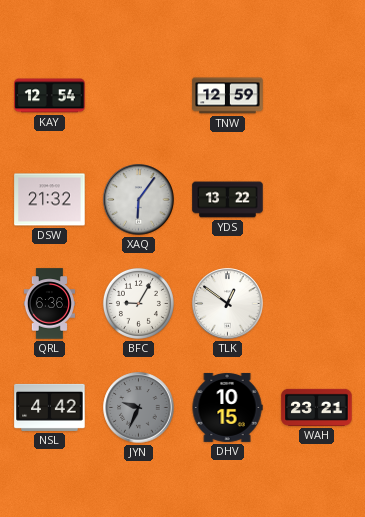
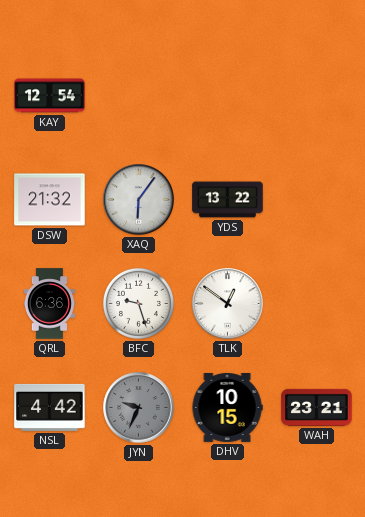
TNW: 12:59 -> none
BFC: 9:05 -> 9:27
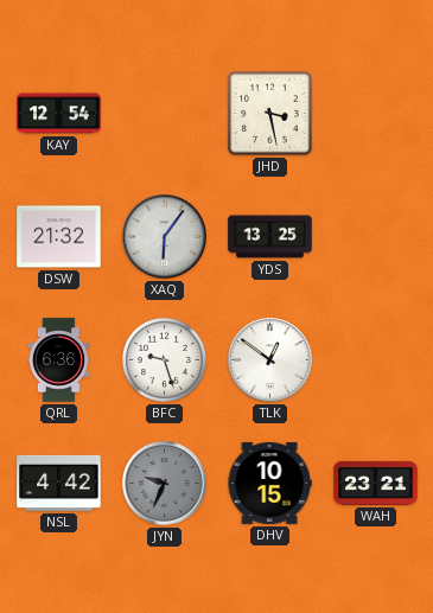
JHD: none -> 3:28
YDS: 13:22 -> 13:25
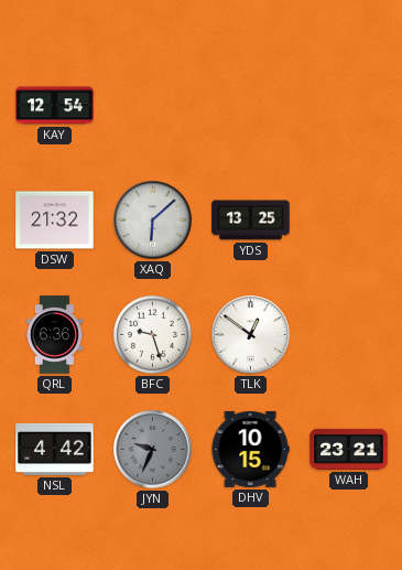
JHD: 3:28 -> none
XAQ: 6:06 -> 6:08
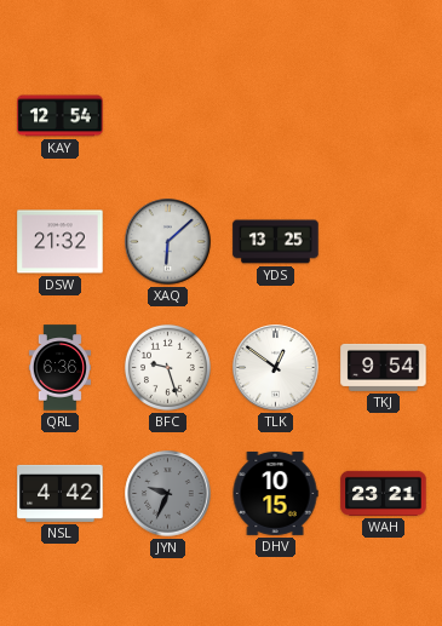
TKJ: none -> 9:54
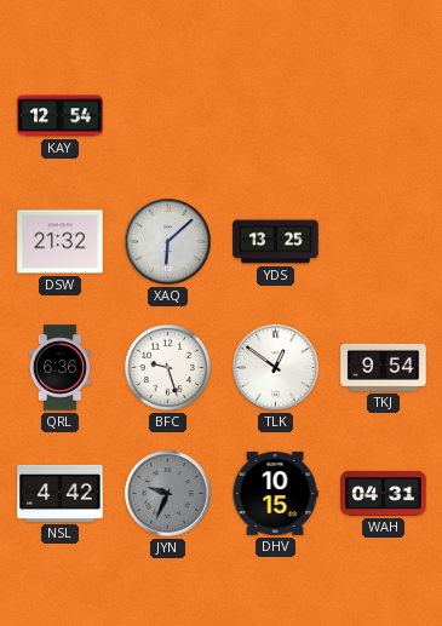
WAH: 23:21 -> 04:31
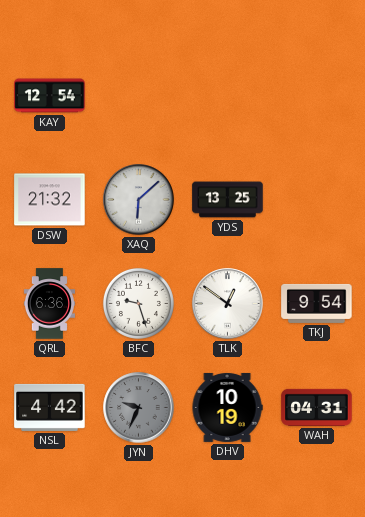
DHV: 10:15 -> 10:19
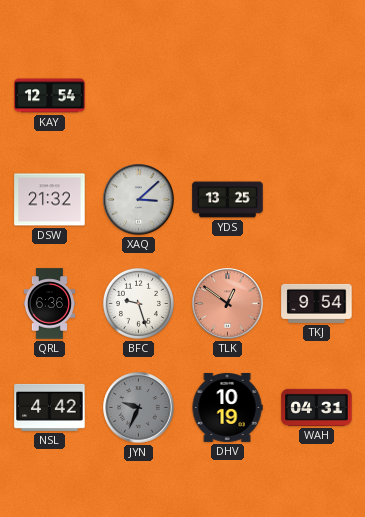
XAQ: 6:08 -> 3:08
TLK dial: white -> salmon
